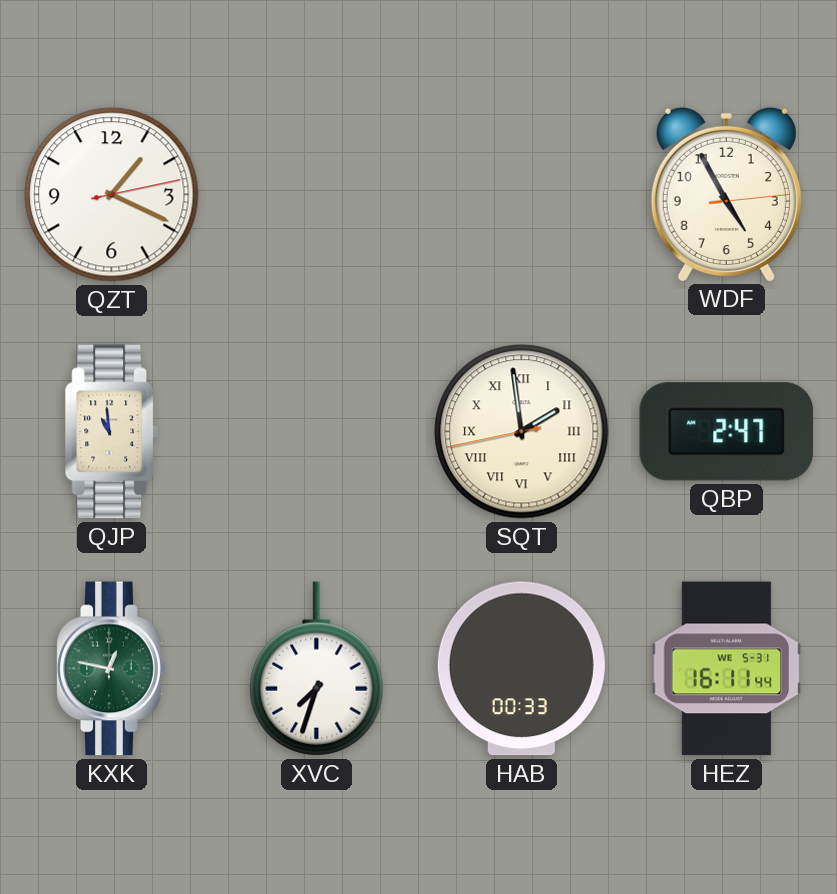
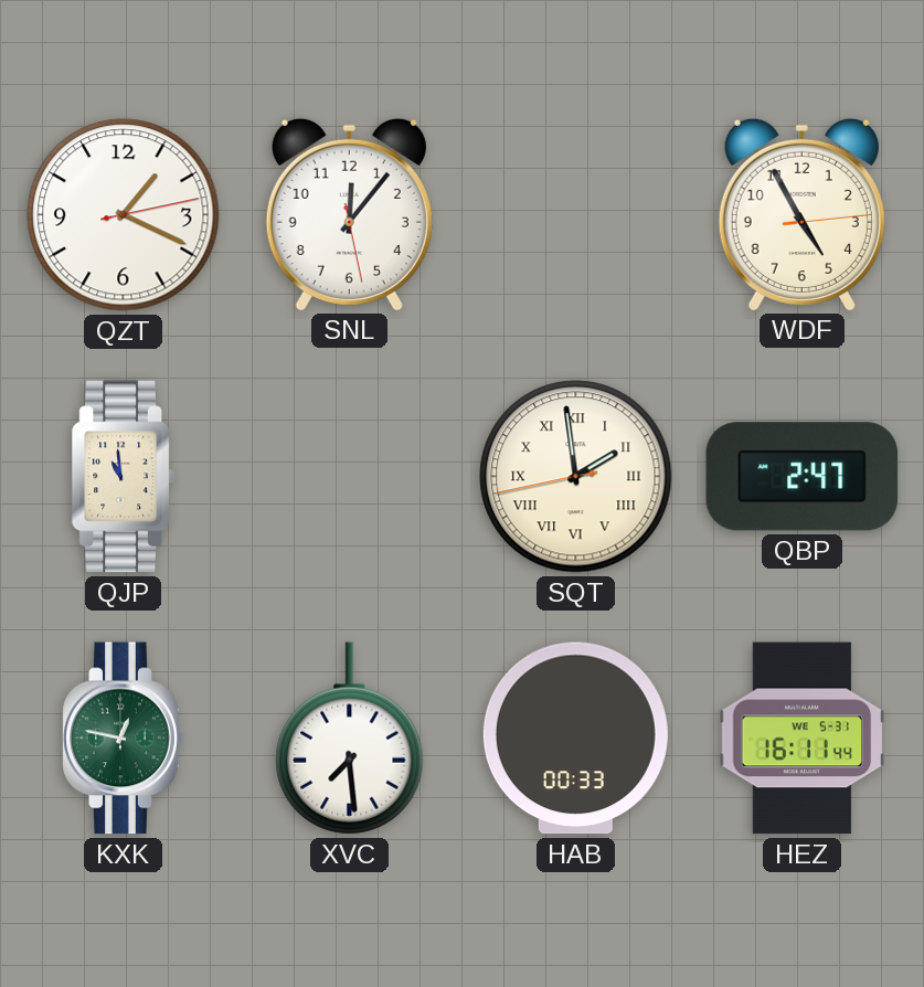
SNL: none -> 12:06
XVC: 7:33 -> 7:29
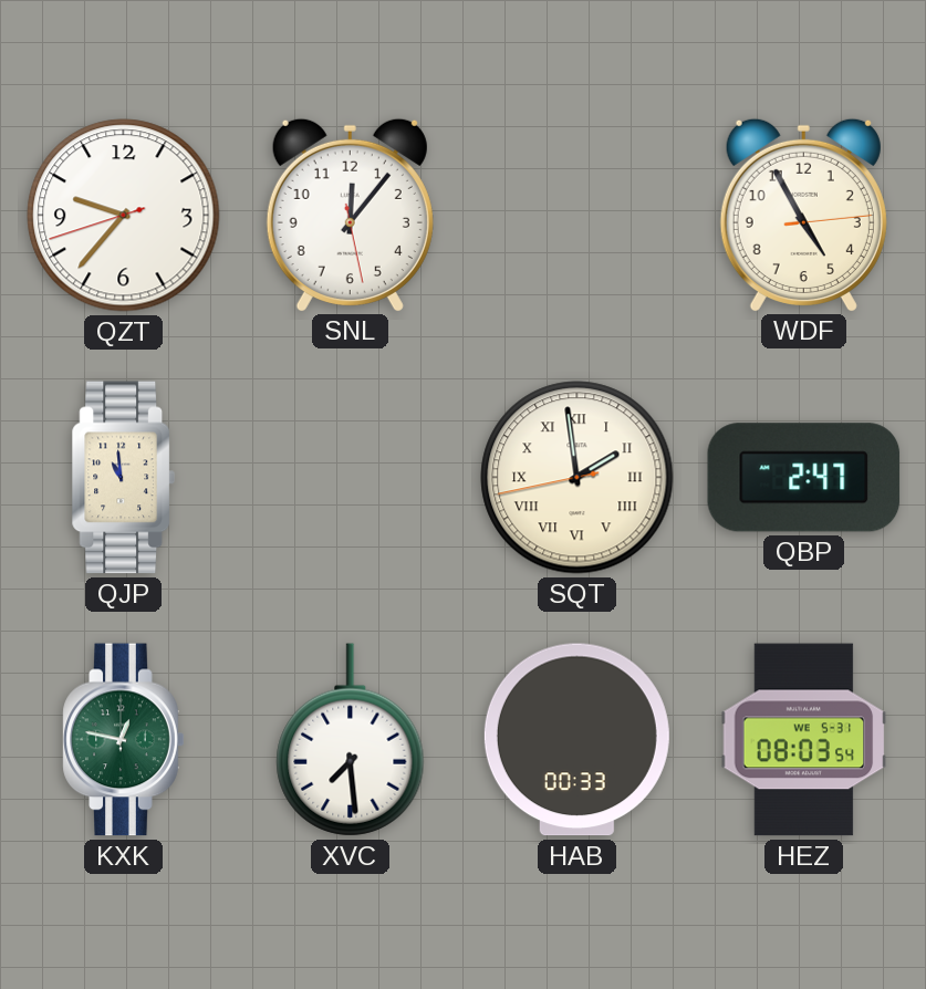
QZT: 1:19 -> 9:36
HEZ: 16:11 -> 08:03
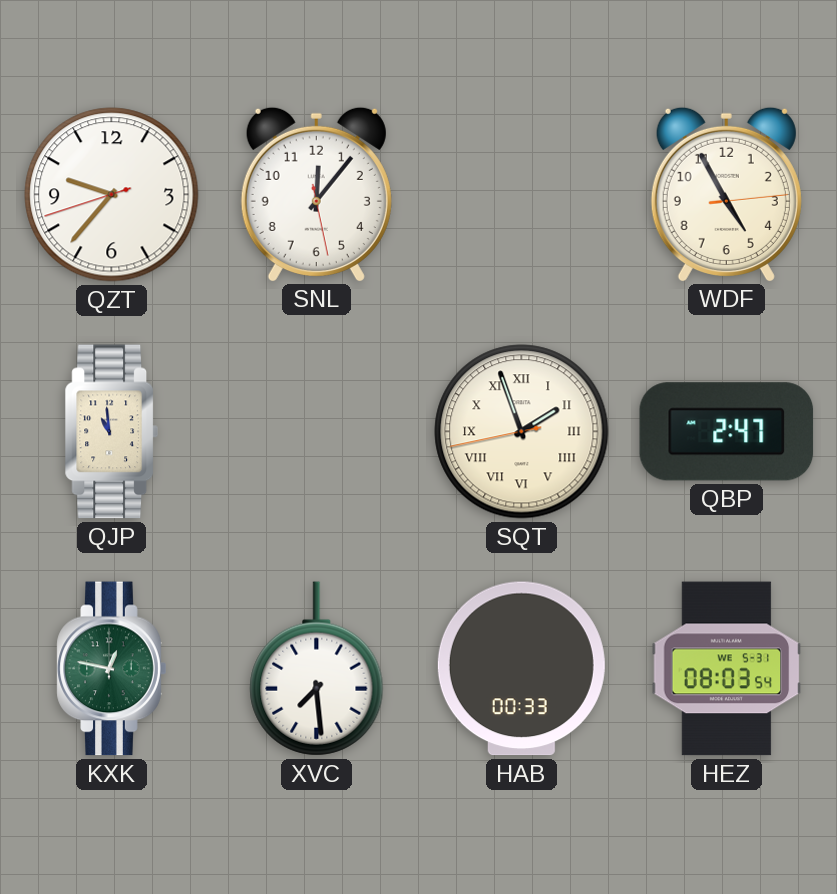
SQT: 1:58 -> 1:56
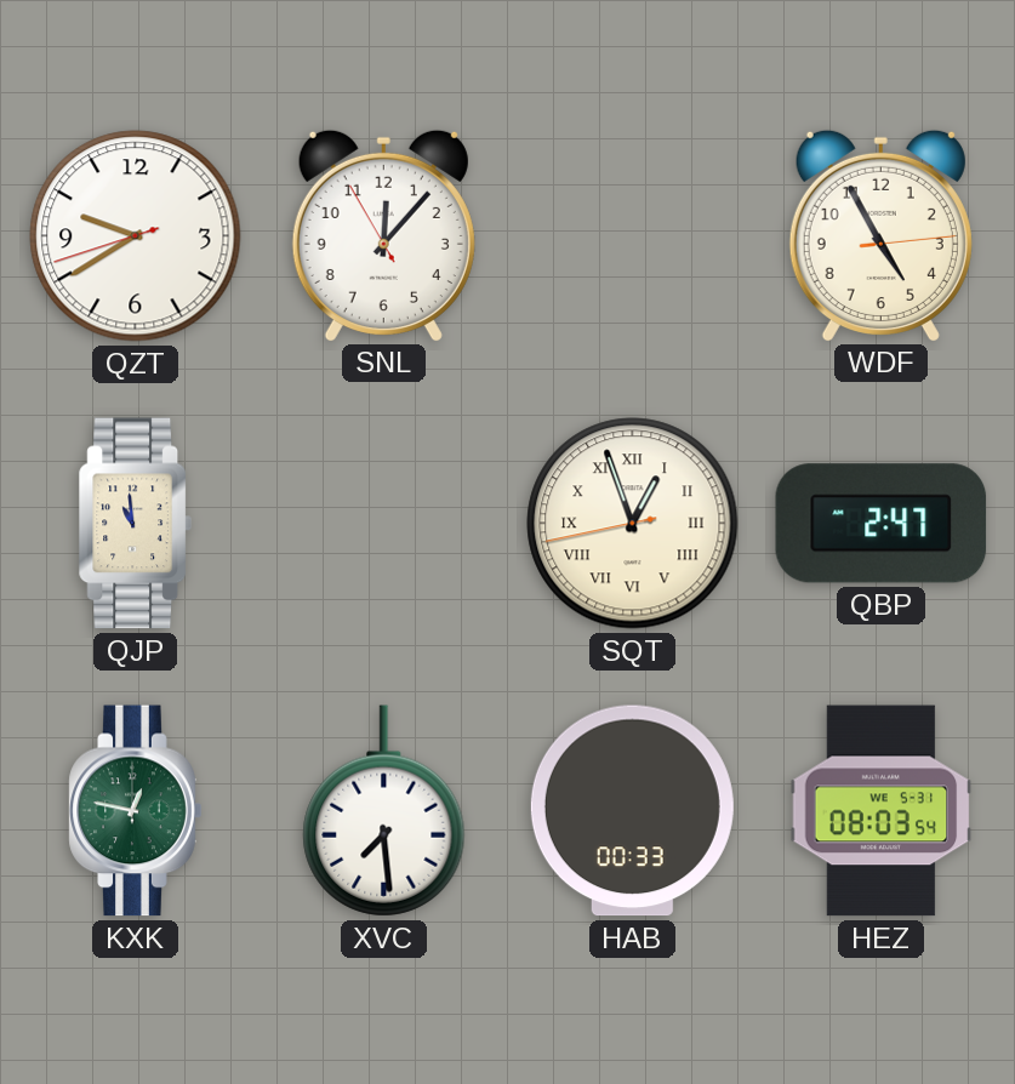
QZT: 9:36 -> 9:39
SNL: 12:06:28 -> 12:06:55
SQT: 1:56 -> 12:56
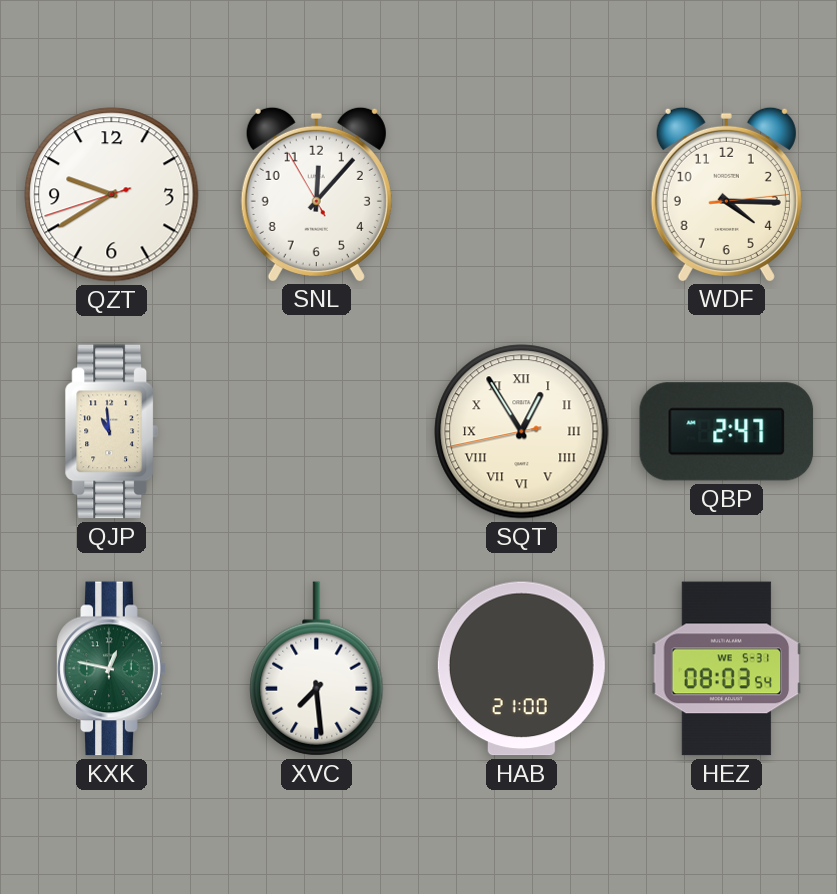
WDF: 4:55 -> 4:15
SQT: 12:56 -> 12:54
HAB: 00:33 -> 21:00
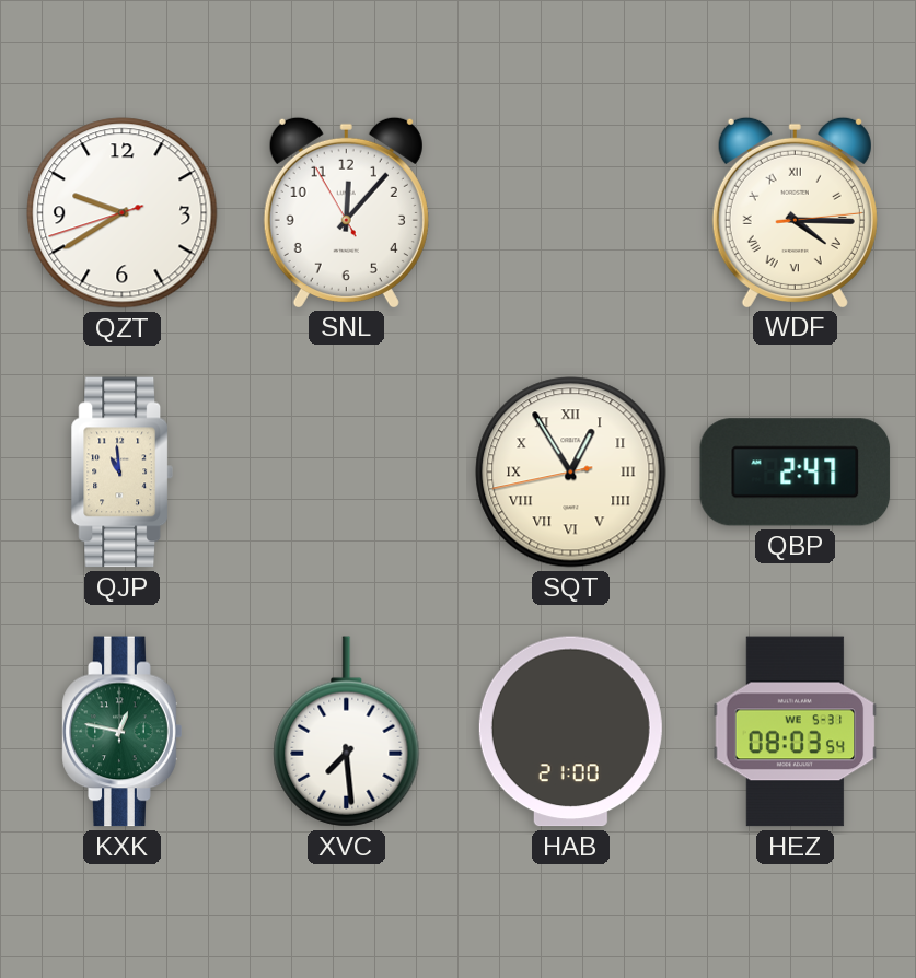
WDF numerals: Arabic -> Roman
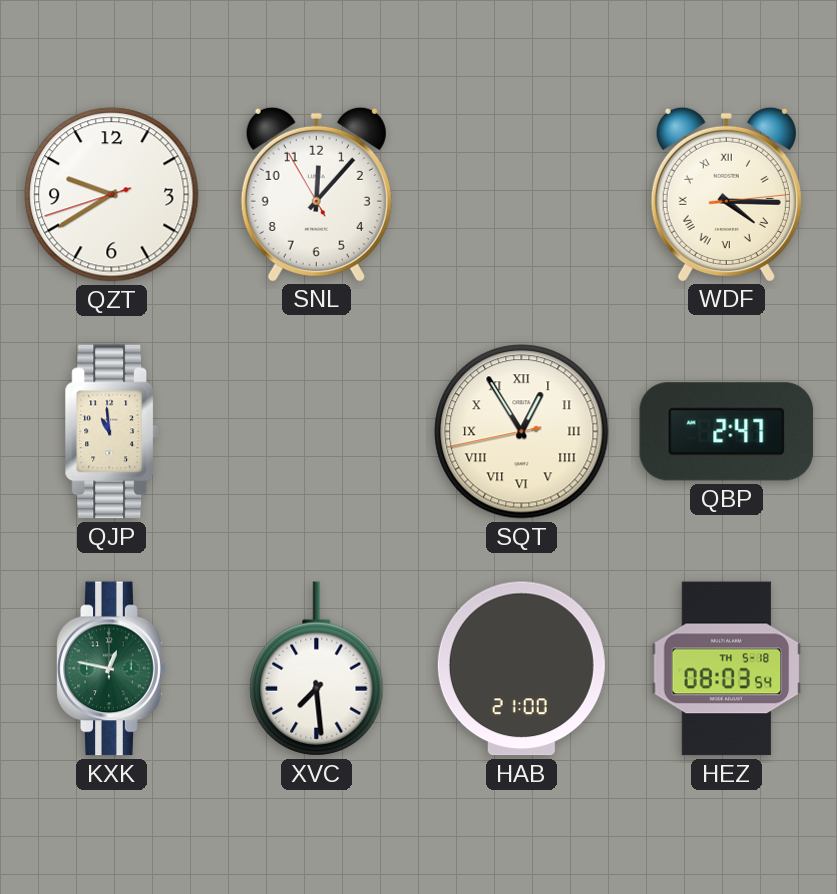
HEZ date: WE 5-31 -> TH 5-18
